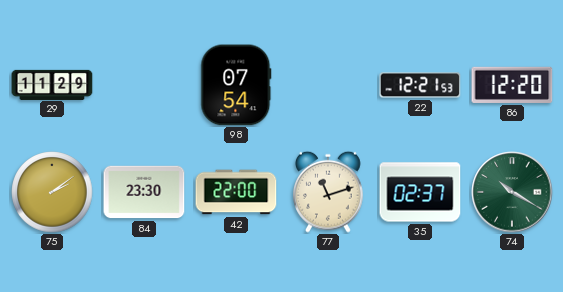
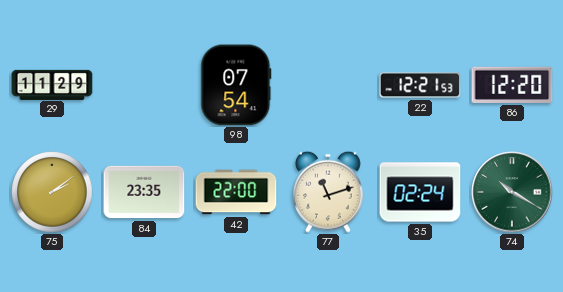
84: 23:30 -> 23:35
35: 02:37 -> 02:24
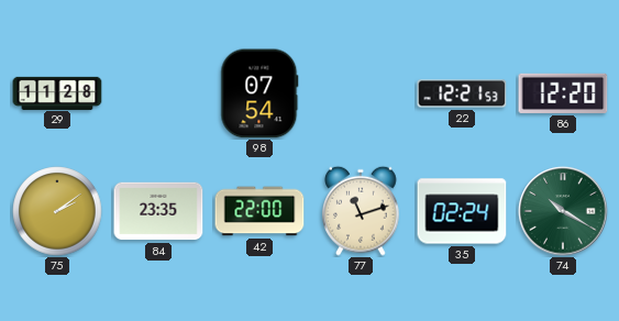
29: 11:29 -> 11:28
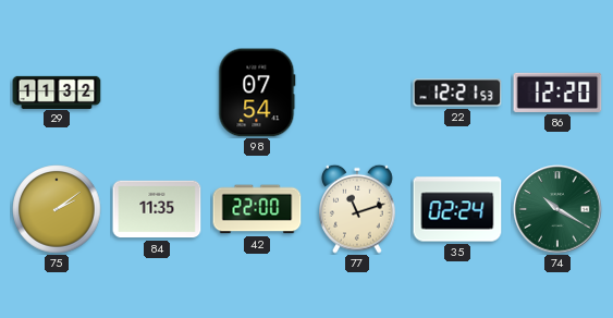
29: 11:28 -> 11:32
84: 23:35 -> 11:35
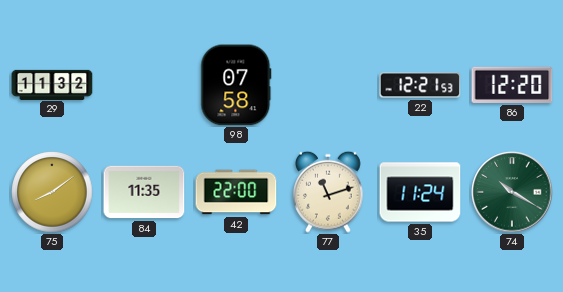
98: 07:54 -> 07:58
75: 2:09 -> 8:09
35: 02:24 -> 11:24
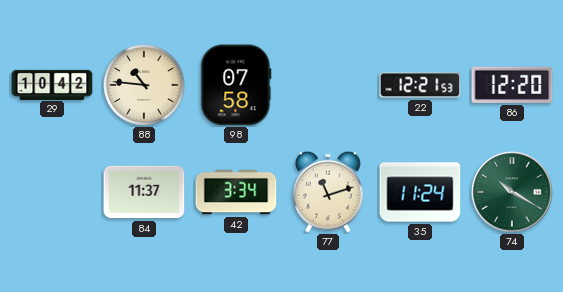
29: 11:32 -> 10:42
88: none -> 10:46
75: 8:09 -> none
84: 11:35 -> 11:37
42: 22:00 -> 3:34
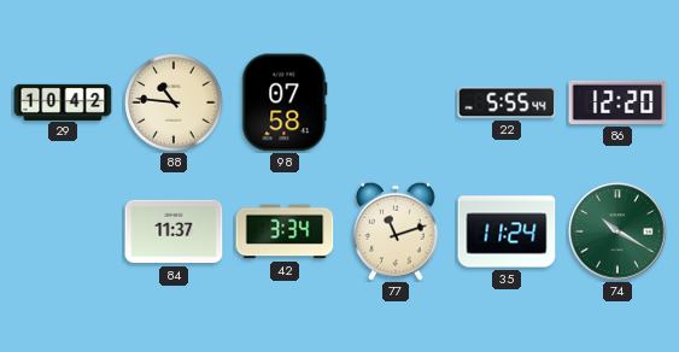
22: 12:21 -> 5:55
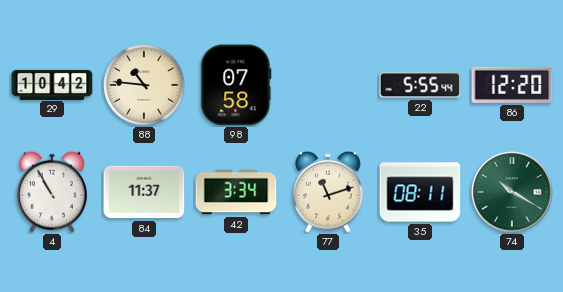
4: none -> 10:55
35: 11:24 -> 08:11
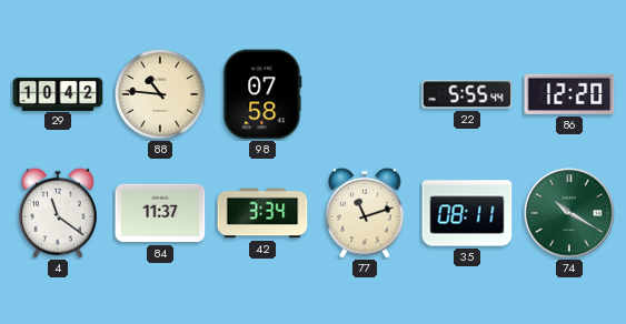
4: 10:55 -> 11:21
